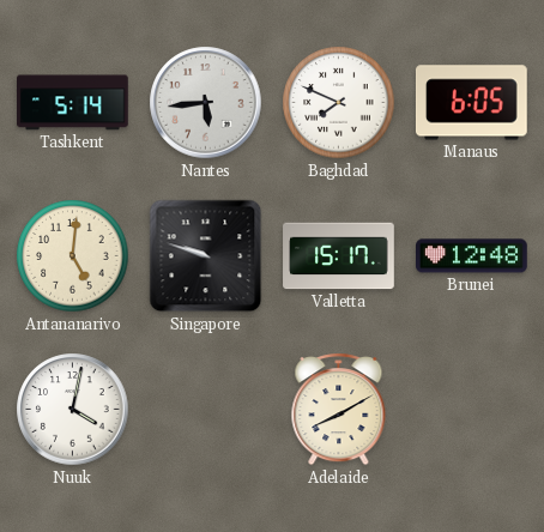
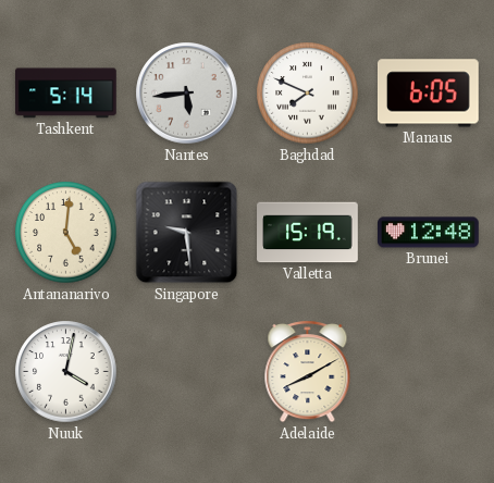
Singapore: 9:48 -> 9:29
Valletta: 15:17 -> 15:19
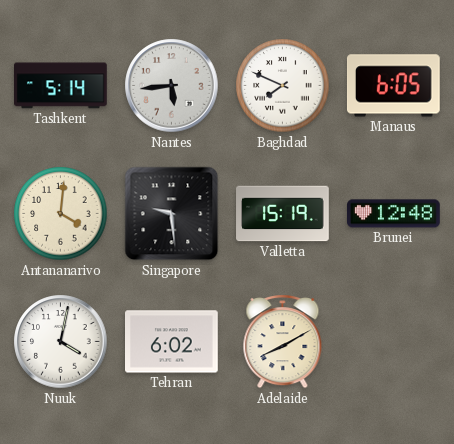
Antananarivo: 5:01 -> 4:01
Tehran: none -> 6:02
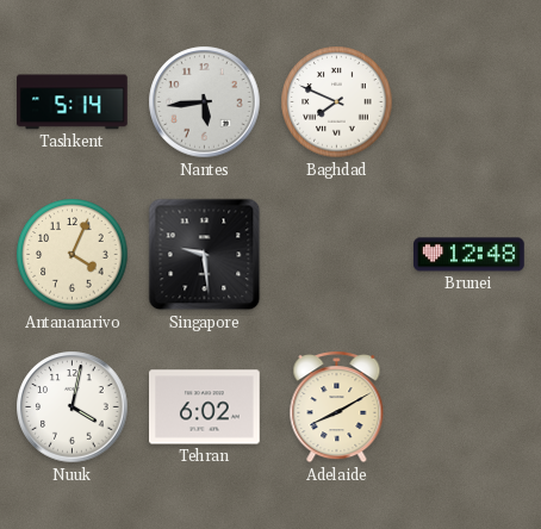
Manaus: 6:05 -> none
Antananarivo: 4:01 -> 4:04
Valletta: 15:19 -> none
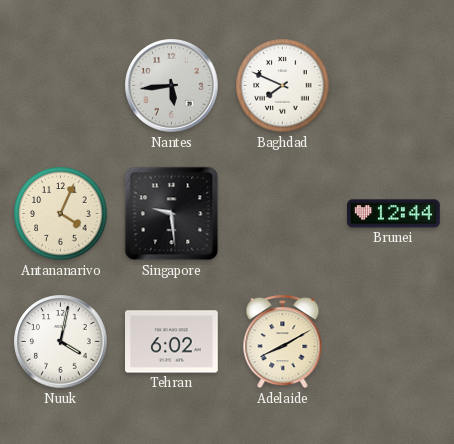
Tashkent: 5:14 -> none
Brunei: 12:48 -> 12:44
